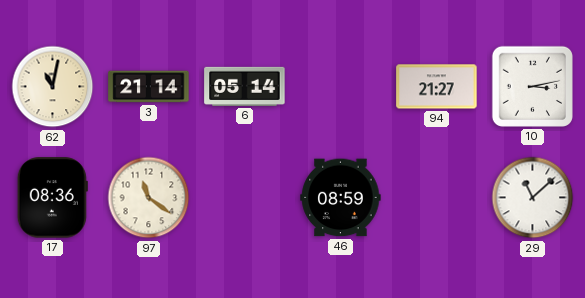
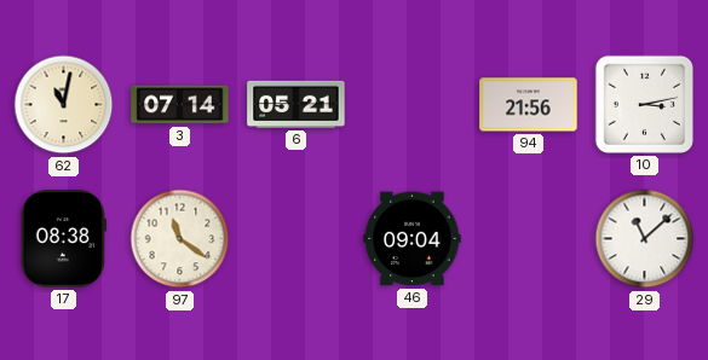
3: 21:14 -> 07:14
6: 05:14 -> 05:21
94: 21:27 -> 21:56
17: 08:36 -> 08:38
46: 08:59 -> 09:04
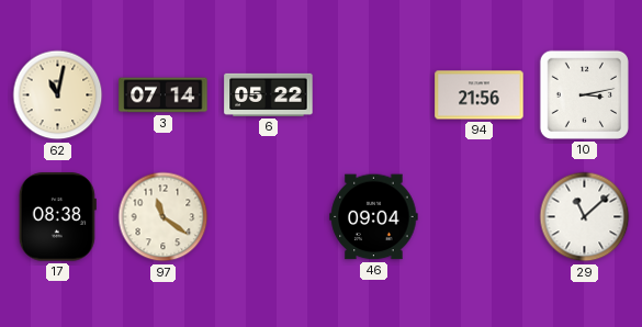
6: 05:21 -> 05:22
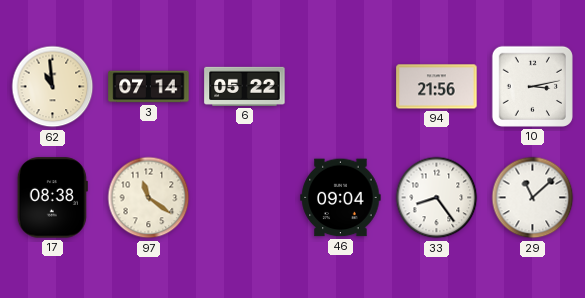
62: 11:02 -> 10:59
33: none -> 8:24
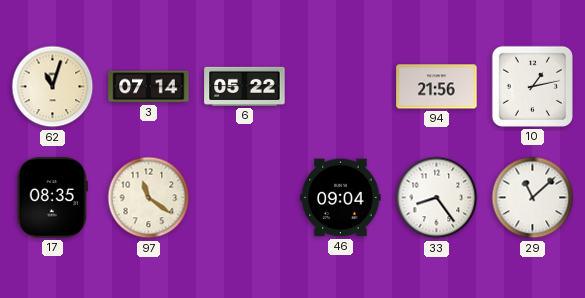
62: 10:59 -> 11:03
10: 3:13 -> 1:13
17: 08:38 -> 08:35
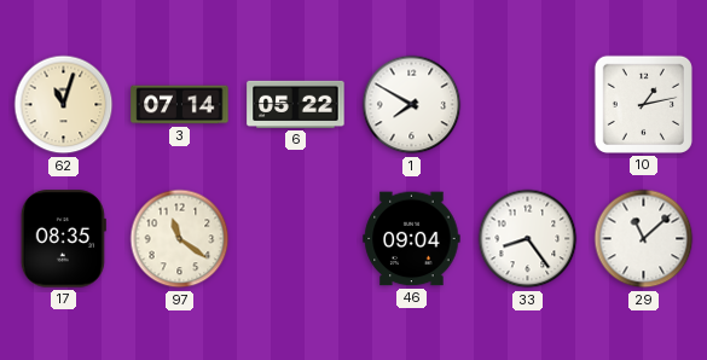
1: none -> 7:50
94: 21:56 -> none
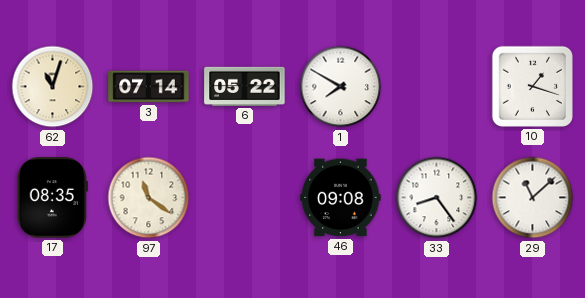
10: 1:13 -> 1:18
46: 09:04 -> 09:08
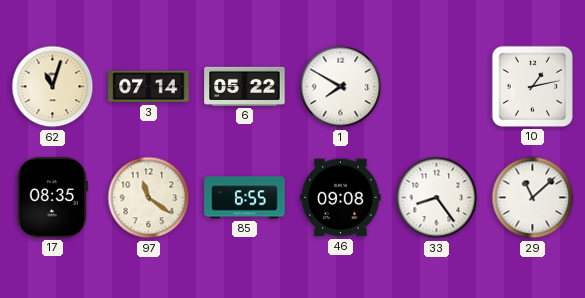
10: 1:18 -> 1:13
85: none -> 6:55
